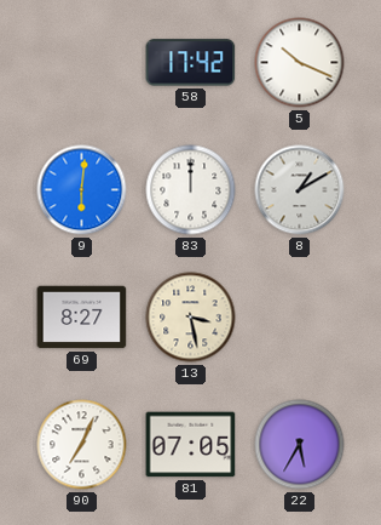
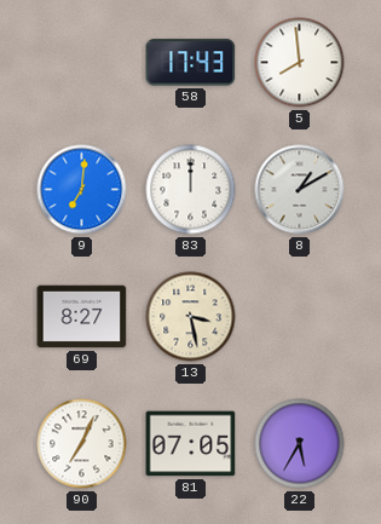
58: 17:42 -> 17:43
5: 10:19 -> 7:59
9: 6:01 -> 7:01
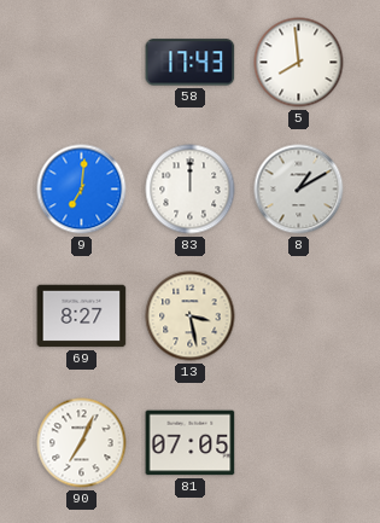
22: 5:35 -> none
